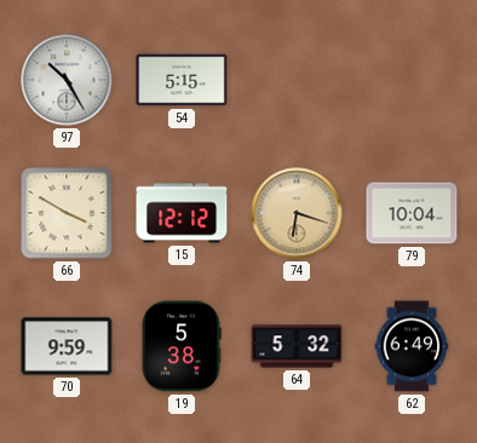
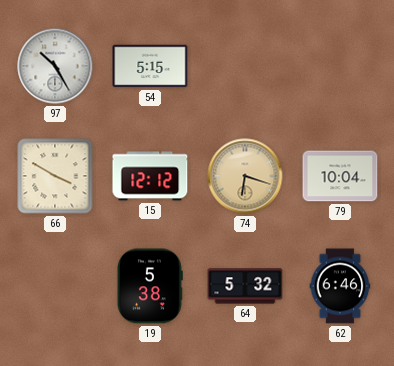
70: 9:59 -> none
62: 6:49 -> 6:46
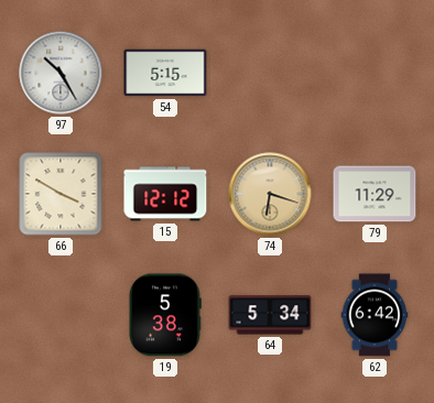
79: 10:04 -> 11:29
64: 5:32 -> 5:34
62: 6:46 -> 6:42
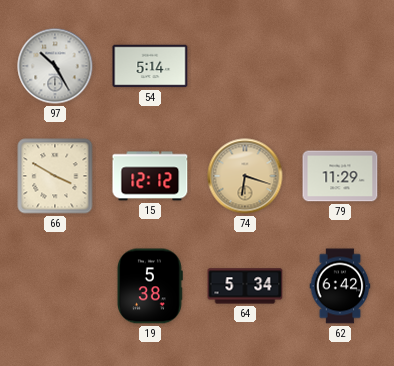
54: 5:15 -> 5:14
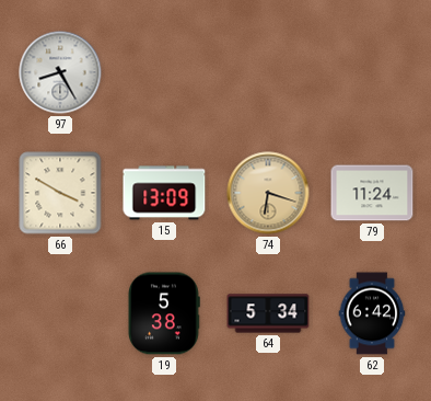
97: 10:25 -> 8:25
54: 5:14 -> none
15: 12:12 -> 13:09
79: 11:29 -> 11:24
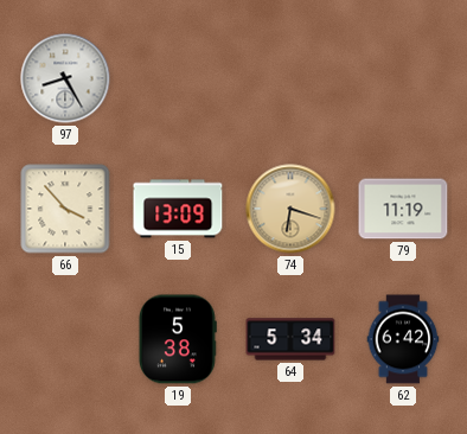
66: 3:50 -> 3:53
79: 11:24 -> 11:19
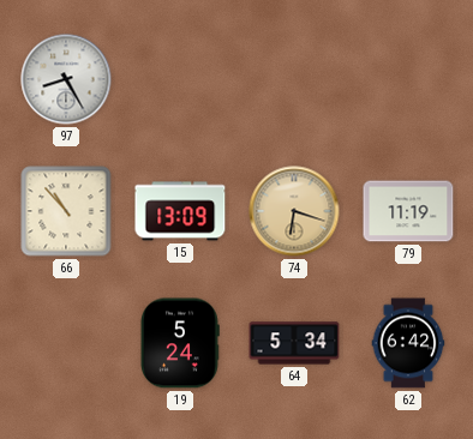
66: 3:53 -> 10:53
19: 5:38 -> 5:24
